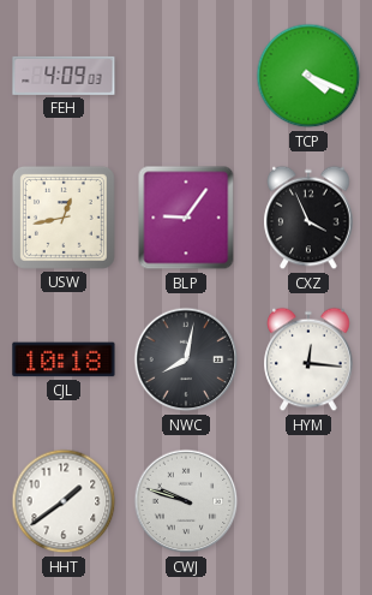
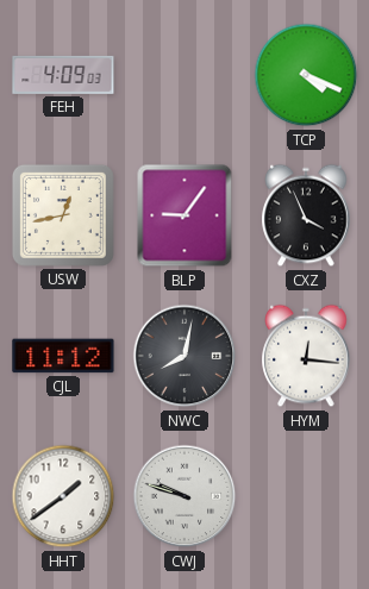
CJL: 10:18 -> 11:12
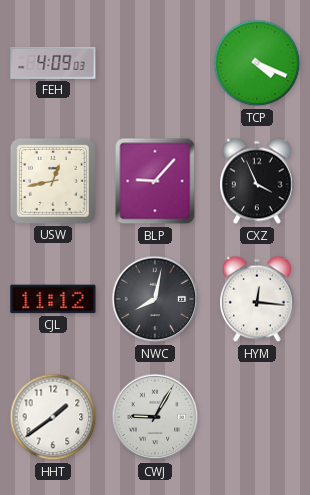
BLP: 9:06 -> 9:07
CWJ: 9:48 -> 9:05
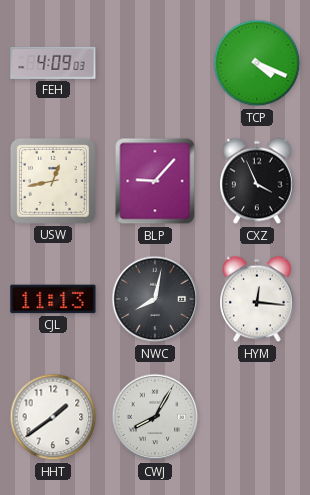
CJL: 11:12 -> 11:13
CWJ: 9:05 -> 8:05
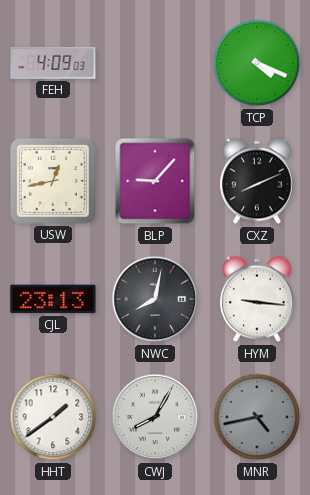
CXZ: 3:56 -> 8:11
CJL: 11:13 -> 23:13
HYM: 12:16 -> 9:16
MNR: none -> 4:43
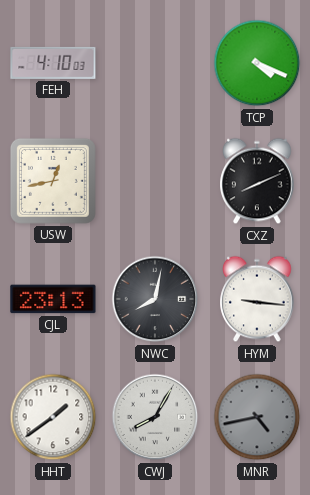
FEH: 4:09 -> 4:10
BLP: 9:07 -> none
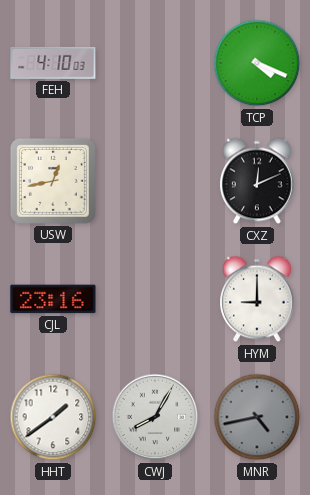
CXZ: 8:11 -> 12:11
CJL: 23:13 -> 23:16
NWC: 8:02 -> none
HYM: 9:16 -> 9:00
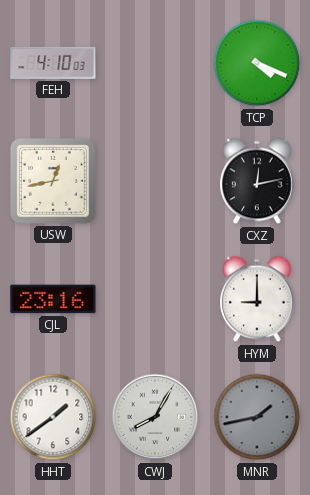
CXZ: 12:11 -> 12:13
MNR: 4:43 -> 1:43
